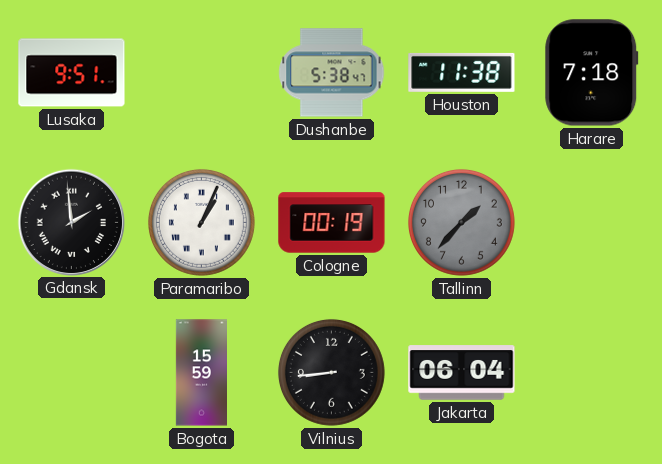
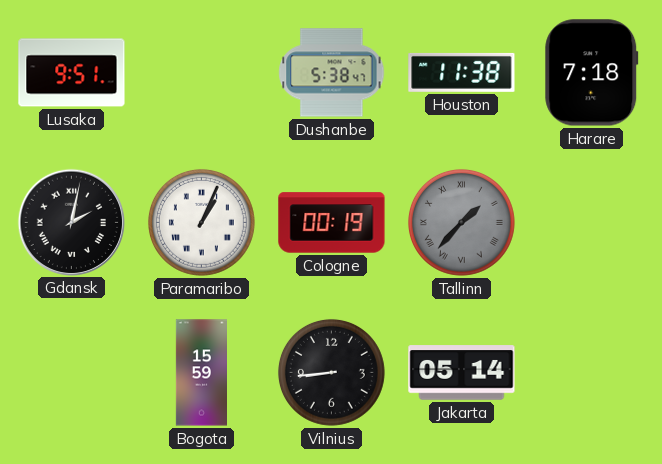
Gdansk: 1:59 -> 2:02
Tallinn numerals: Arabic -> Roman
Jakarta: 06:04 -> 05:14
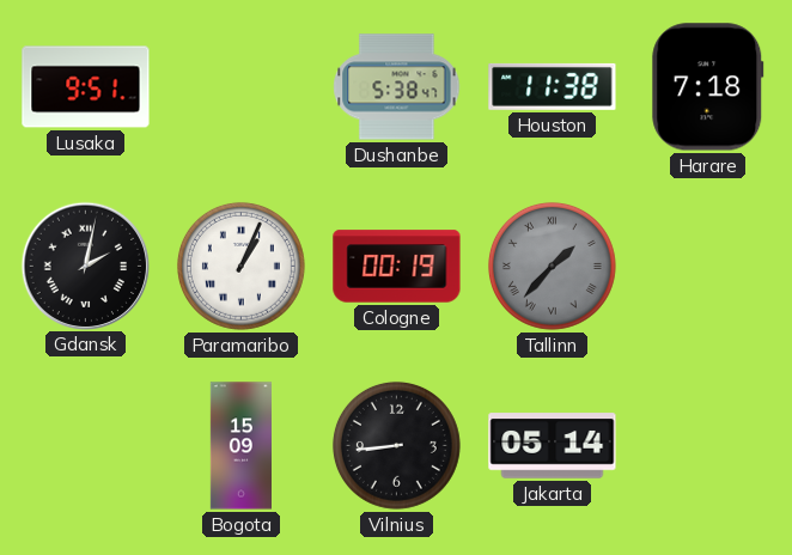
Bogota: 15:59 -> 15:09
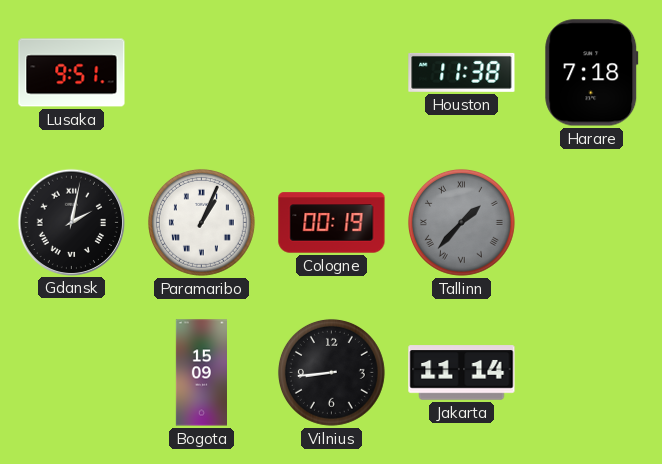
Dushanbe: 5:38 -> none
Jakarta: 05:14 -> 11:14
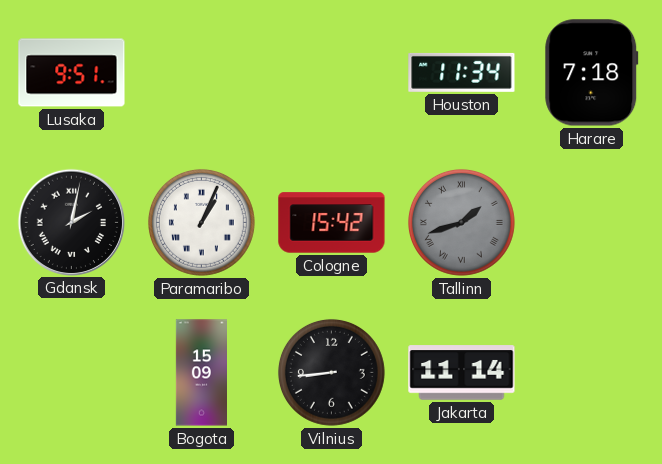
Houston: 11:38 -> 11:34
Cologne: 00:19 -> 15:42
Tallinn: 1:37 -> 1:42
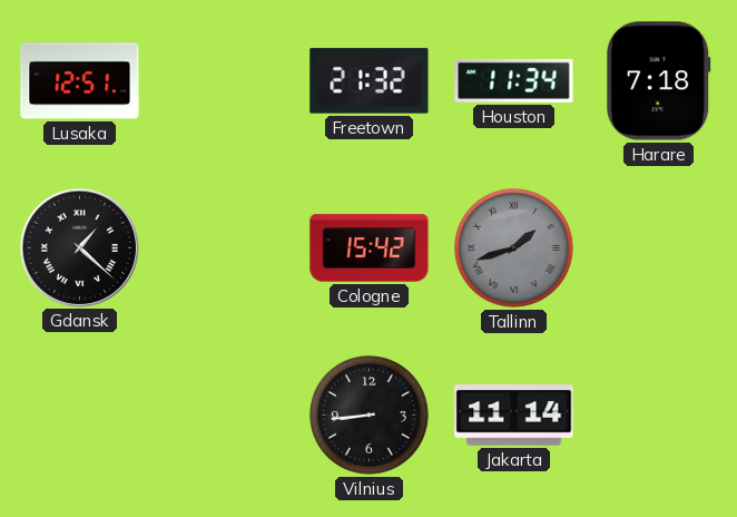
Lusaka: 9:51 -> 12:51
Freetown: none -> 21:32
Gdansk: 2:02 -> 1:22
Paramaribo: 1:04 -> none
Bogota: 15:09 -> none
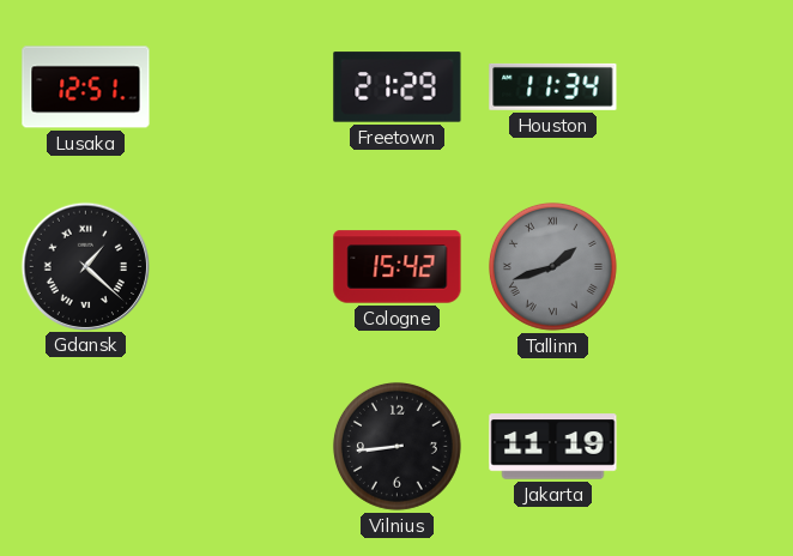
Freetown: 21:32 -> 21:29
Harare: 7:18 -> none
Jakarta: 11:14 -> 11:19
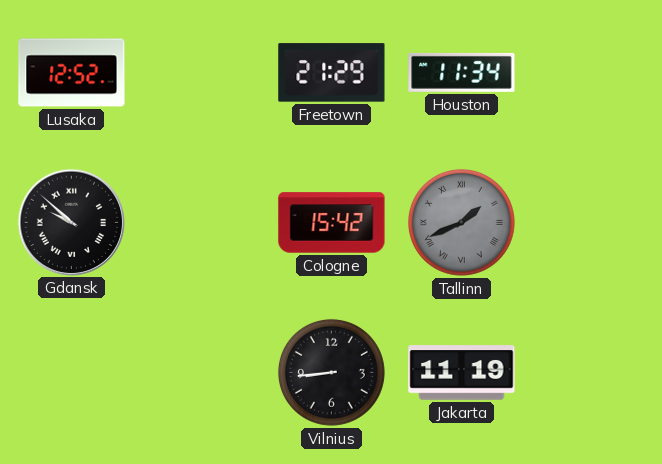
Lusaka: 12:51 -> 12:52
Gdansk: 1:22 -> 9:52
Tallinn: 1:42 -> 1:41
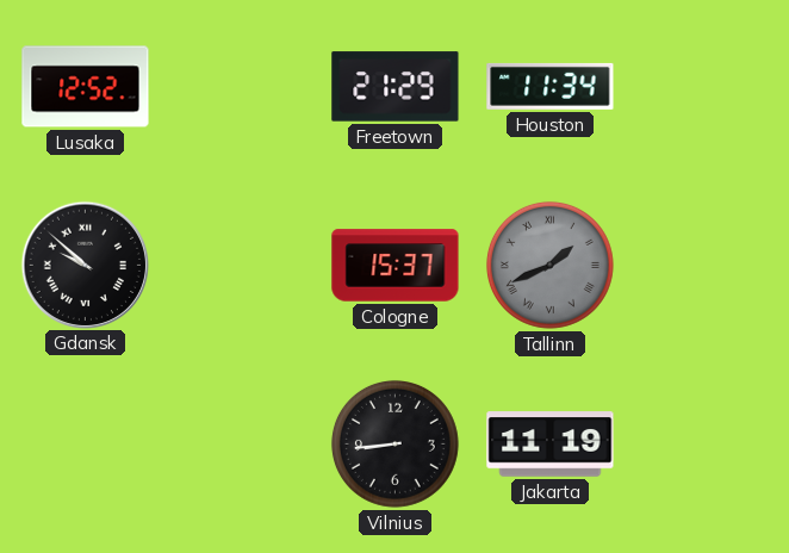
Cologne: 15:42 -> 15:37
